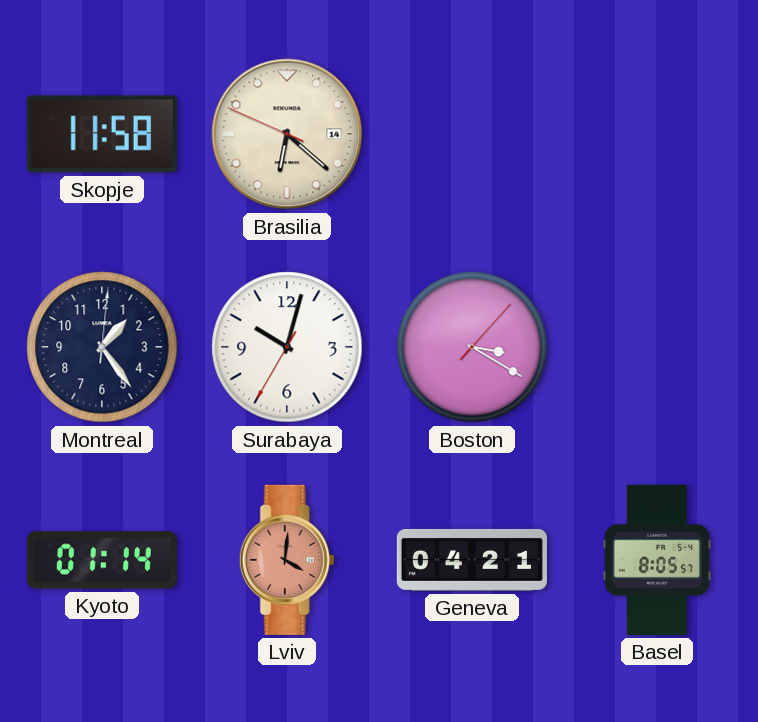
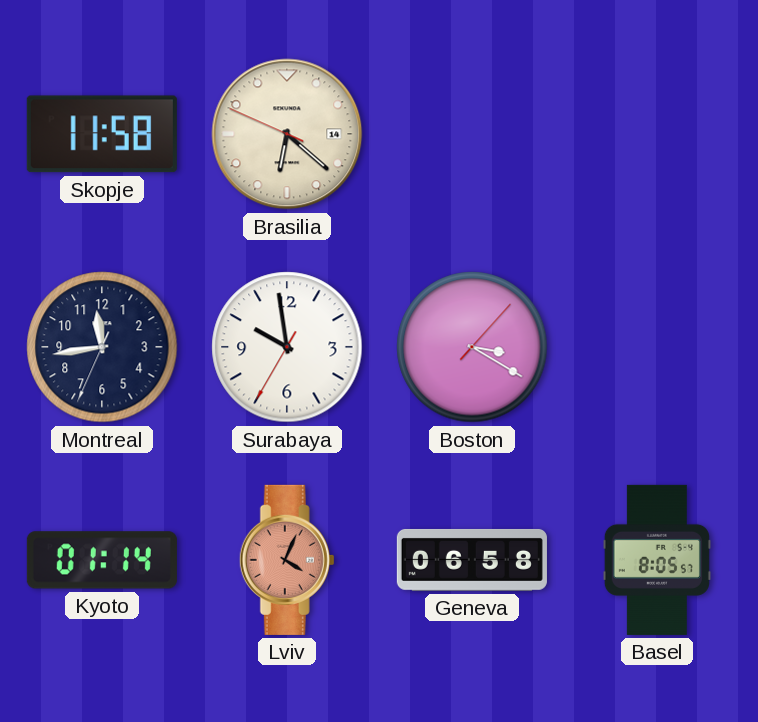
Montreal: 1:24 -> 11:43
Surabaya: 10:02 -> 9:58
Lviv: 4:01 -> 4:04
Geneva: 04:21 -> 06:58
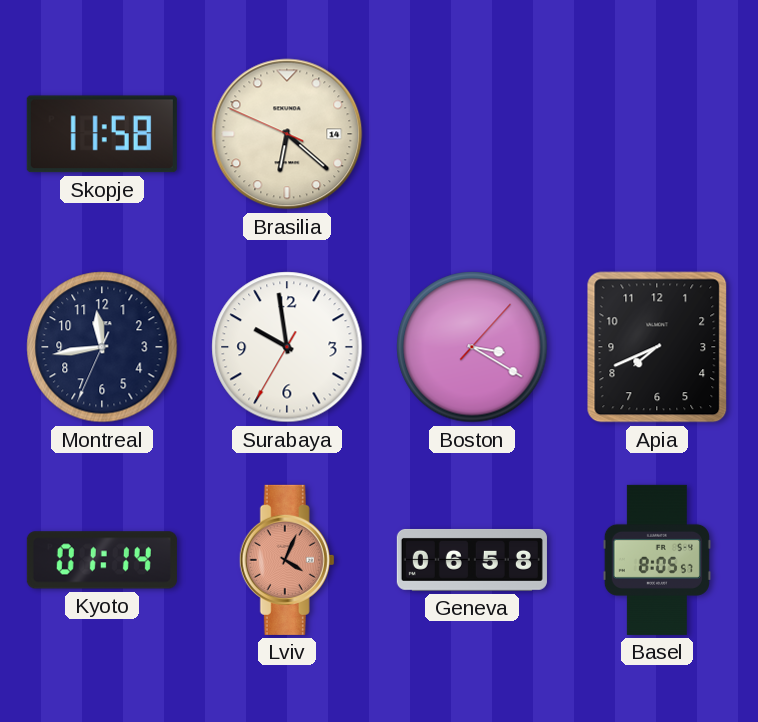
Apia: none -> 7:41
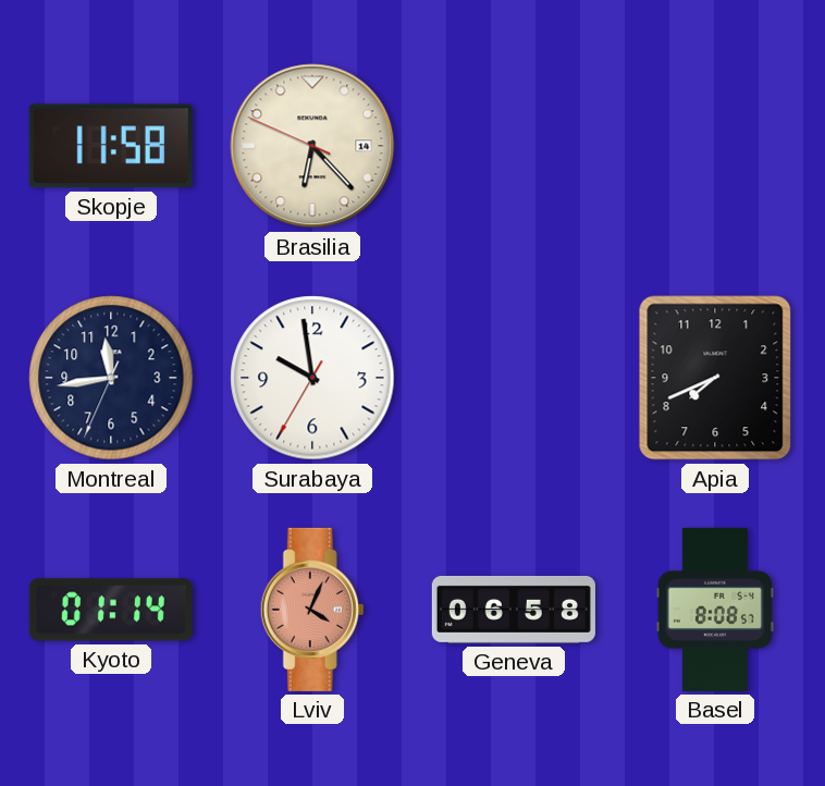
Brasilia: 6:21 -> 6:22
Boston: 3:20 -> none
Basel: 8:05 -> 8:08
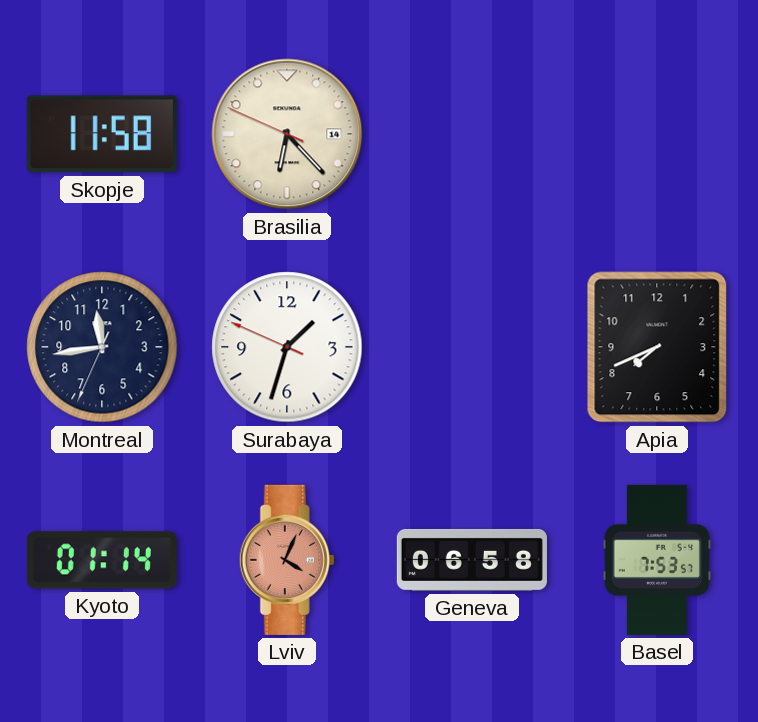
Surabaya: 9:58 -> 1:32
Basel: 8:08 -> 7:53
